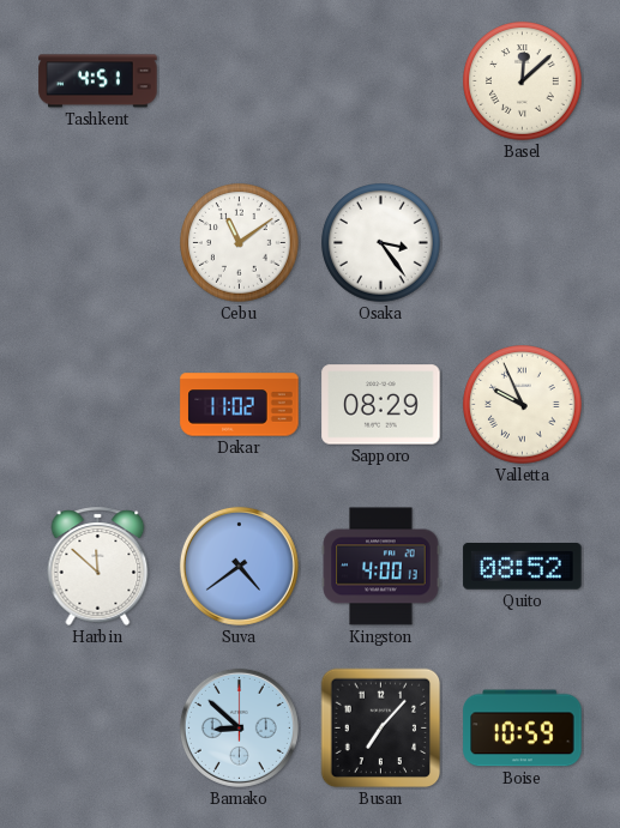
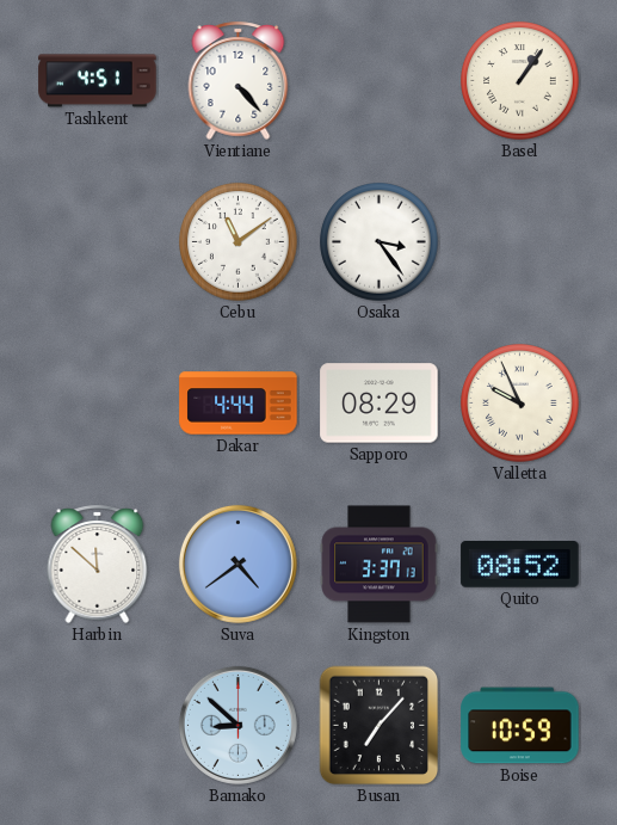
Vientiane: none -> 4:23
Basel: 12:08 -> 1:06
Dakar: 11:02 -> 4:44
Kingston: 4:00 -> 3:37
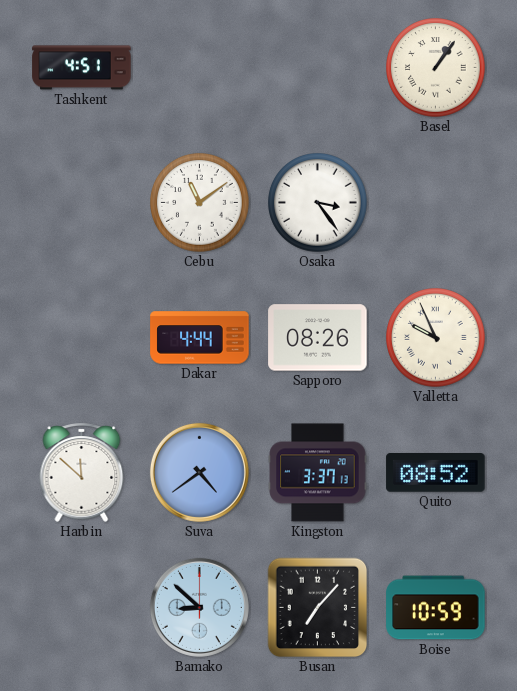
Vientiane: 4:23 -> none
Sapporo: 08:29 -> 08:26
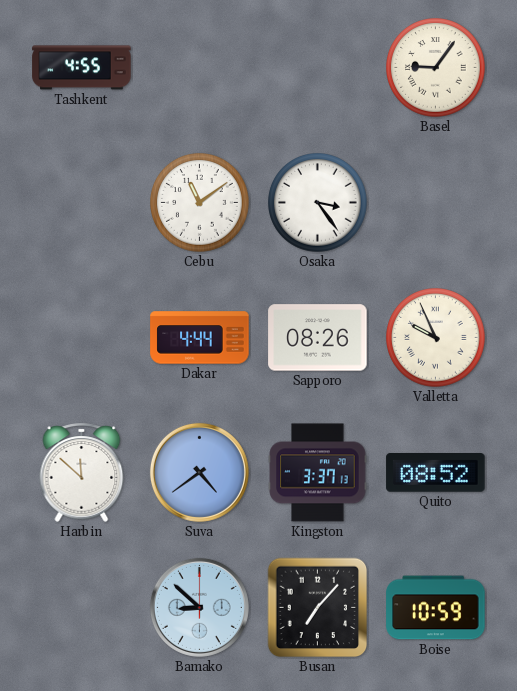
Tashkent: 4:51 -> 4:55
Basel: 1:06 -> 9:06
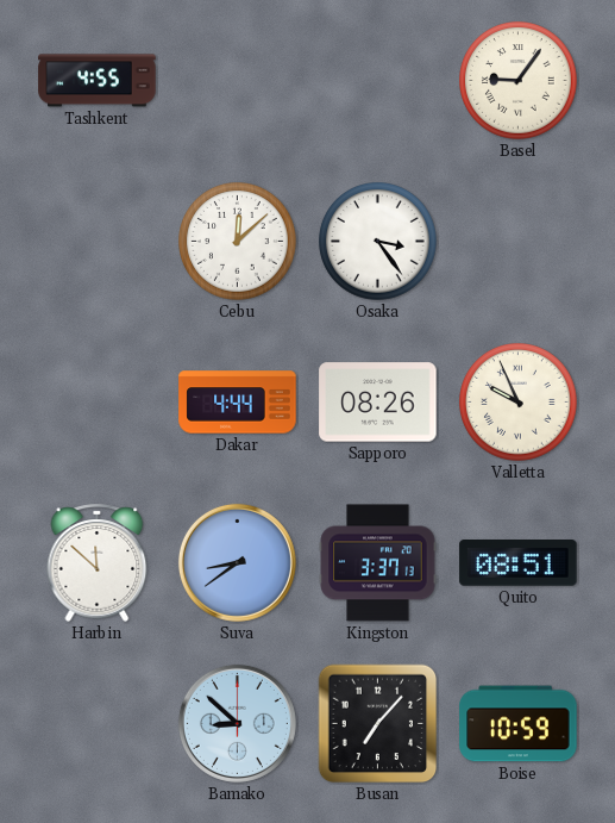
Cebu: 11:09 -> 12:08
Suva: 4:39 -> 8:39
Quito: 08:52 -> 08:51
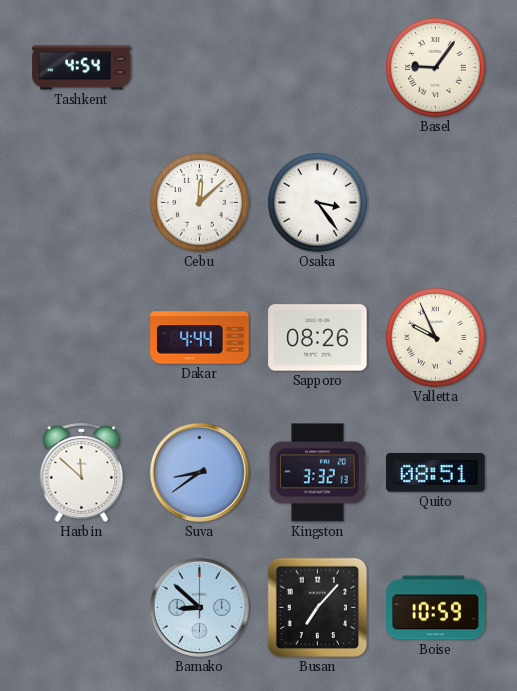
Tashkent: 4:55 -> 4:54
Kingston: 3:37 -> 3:32
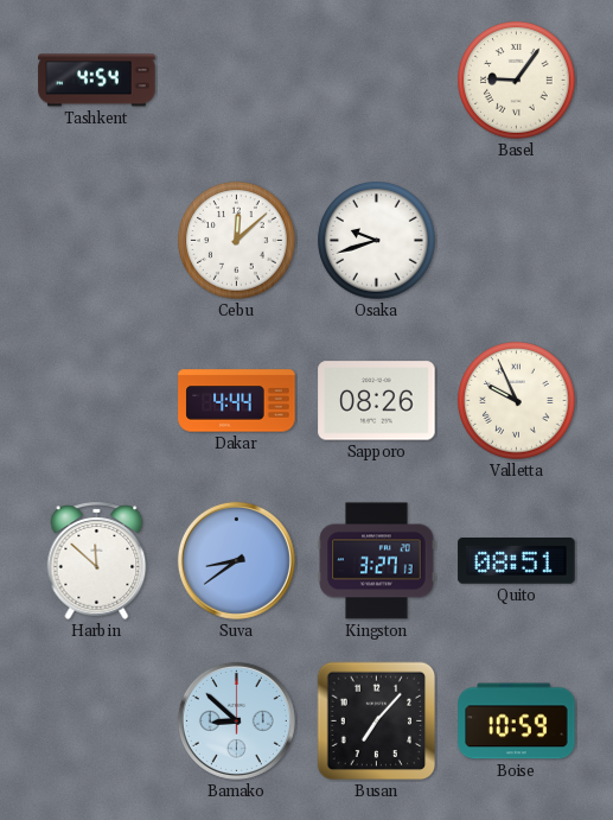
Osaka: 3:24 -> 9:42
Kingston: 3:32 -> 3:27
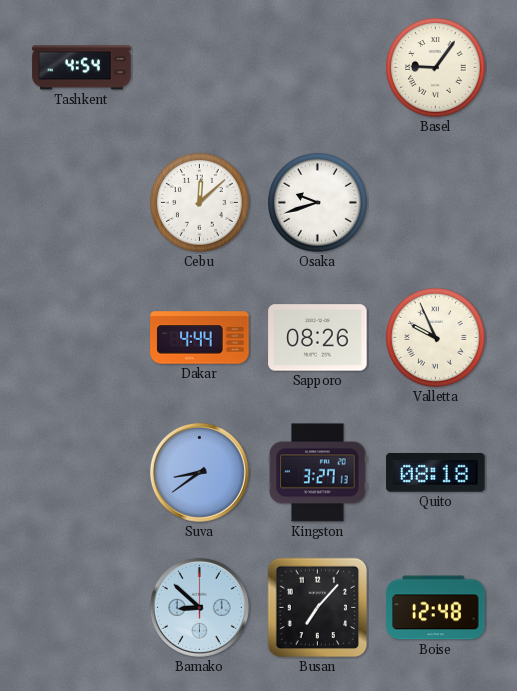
Harbin: 11:52 -> none
Quito: 08:51 -> 08:18
Boise: 10:59 -> 12:48
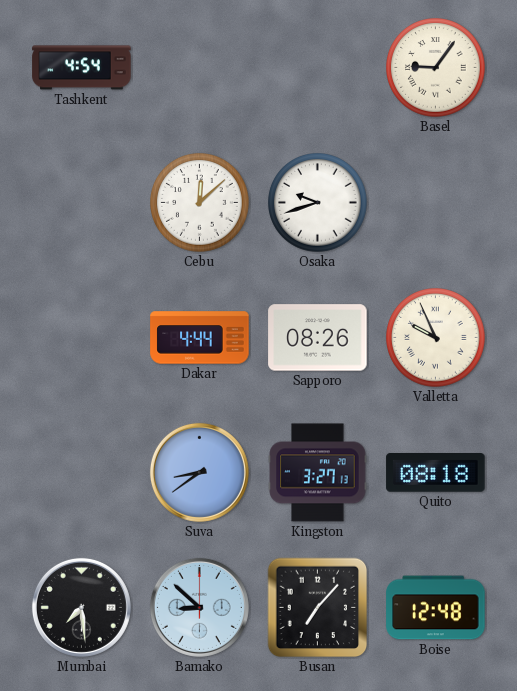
Mumbai: none -> 7:29
